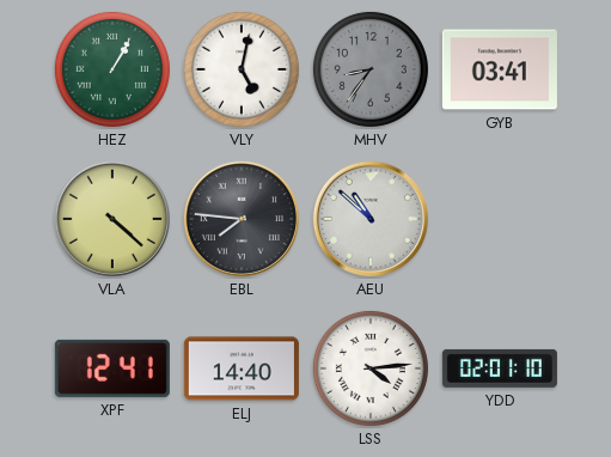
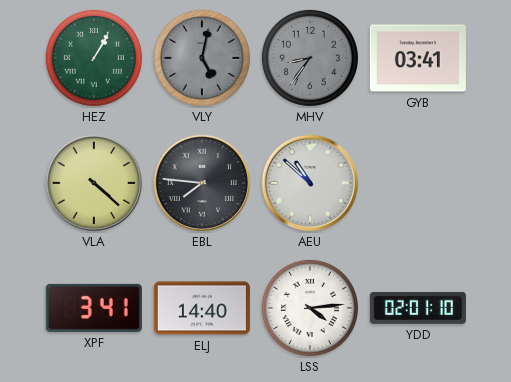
VLY dial: white -> grey
XPF: 12:41 -> 3:41
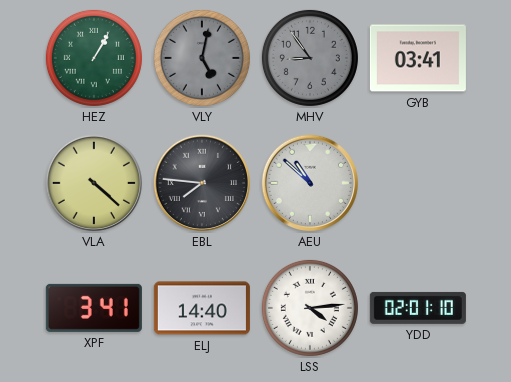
MHV: 8:36 -> 8:54
